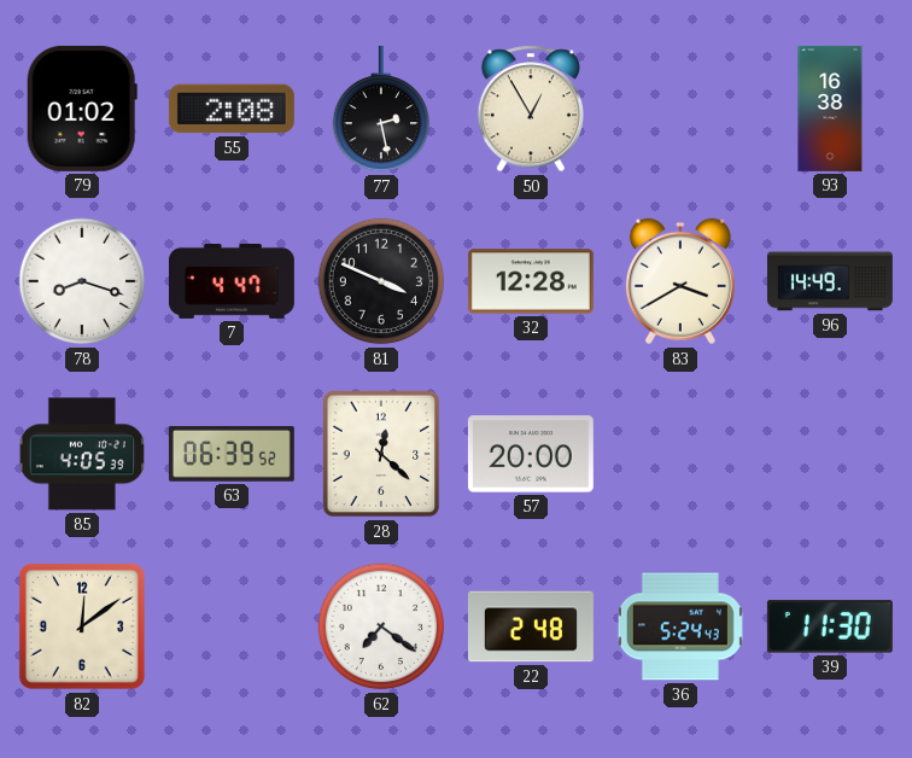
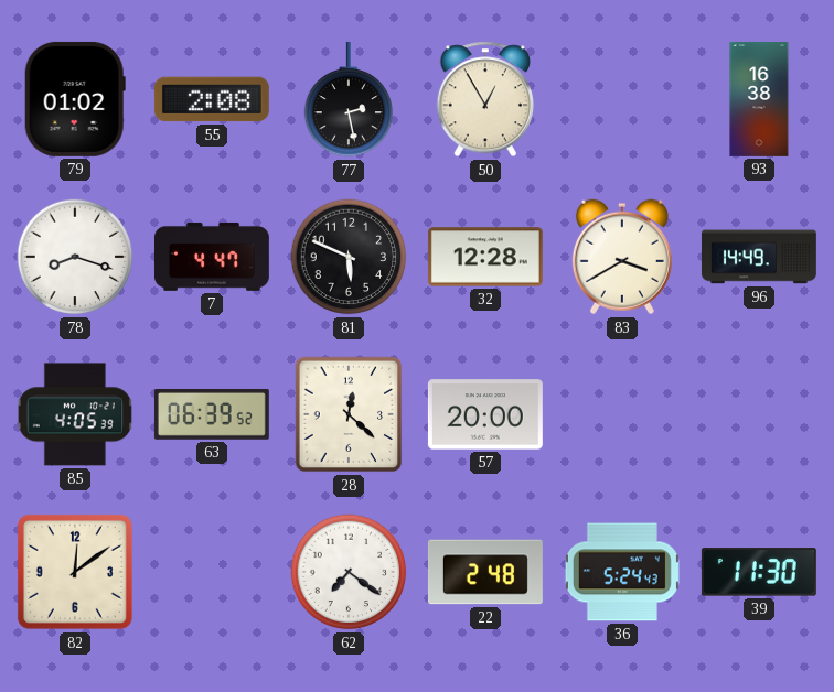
81: 3:49 -> 5:49
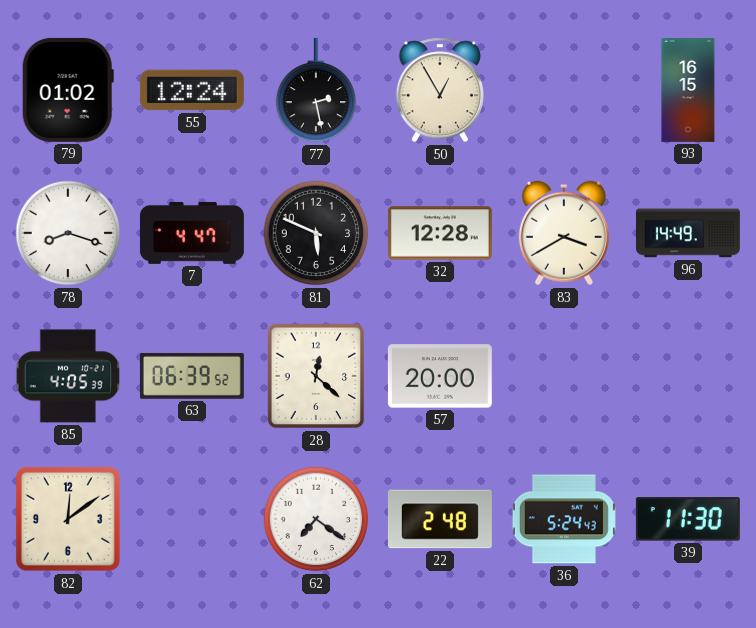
55: 2:08 -> 12:24
93: 16:38 -> 16:15
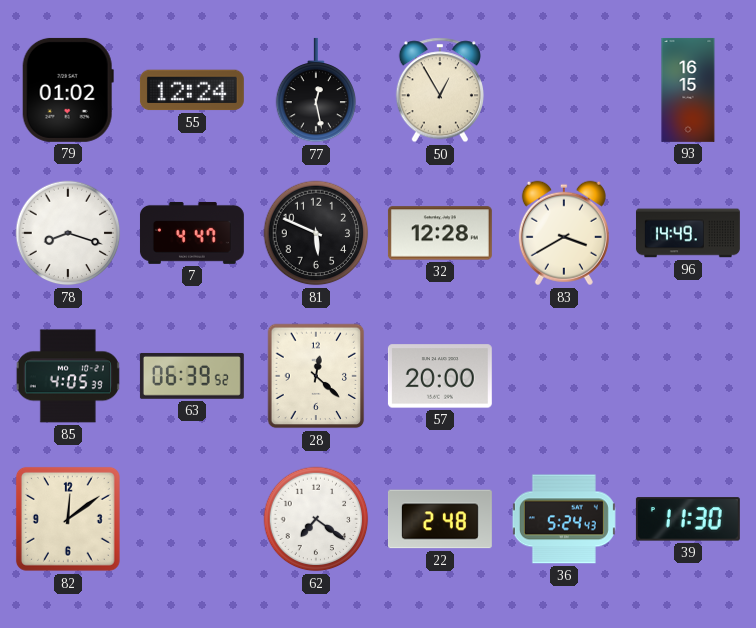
77: 2:28 -> 12:28
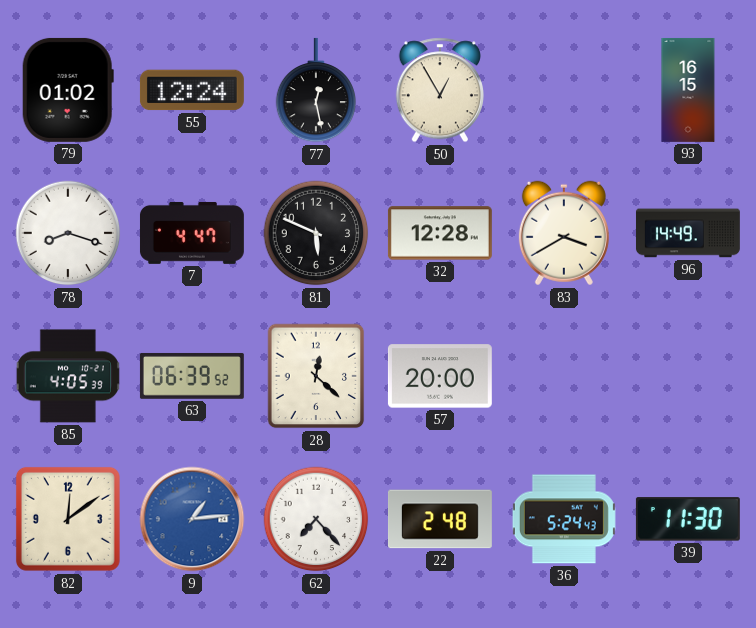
9: none -> 1:14
62: 7:21 -> 7:23
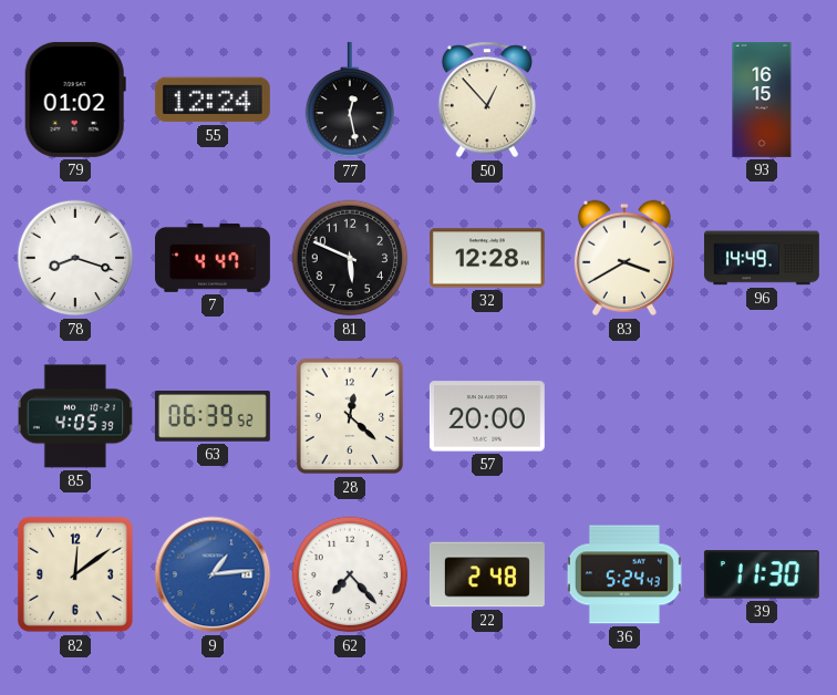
50: 12:55 -> 12:53
